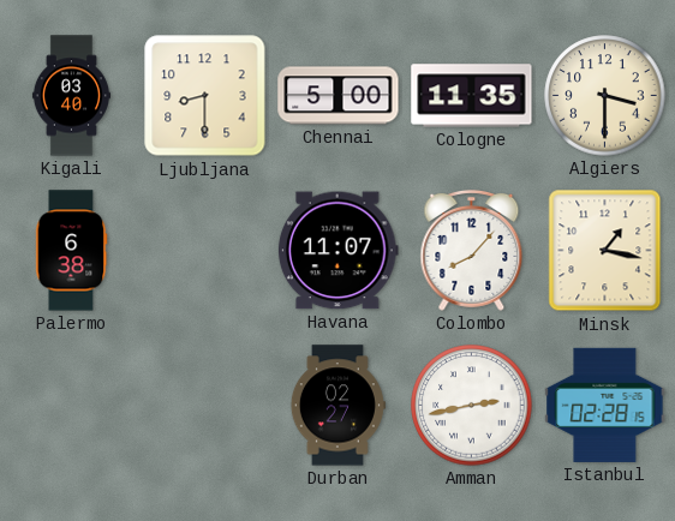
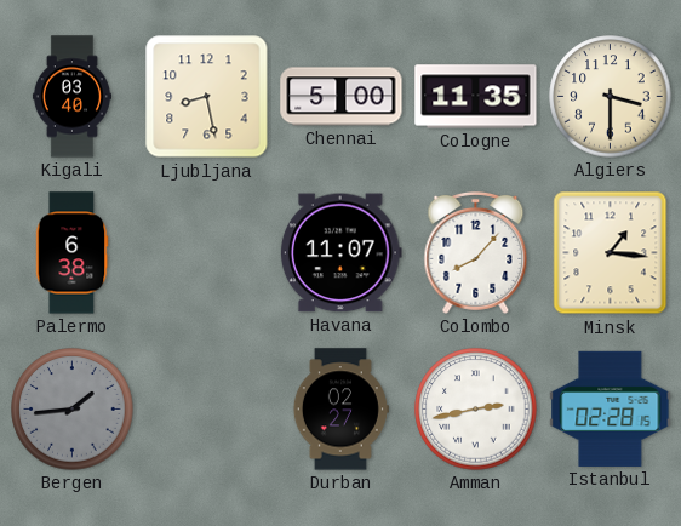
Ljubljana: 8:30 -> 8:28
Minsk: 1:17 -> 1:16
Bergen: none -> 1:44
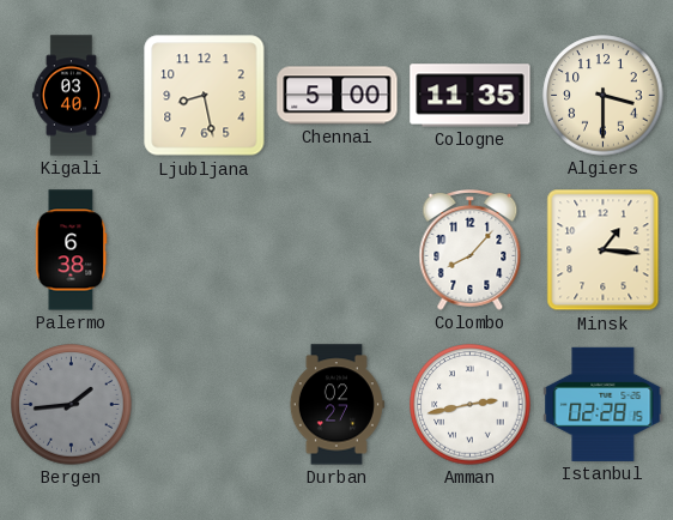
Havana: 11:07 -> none
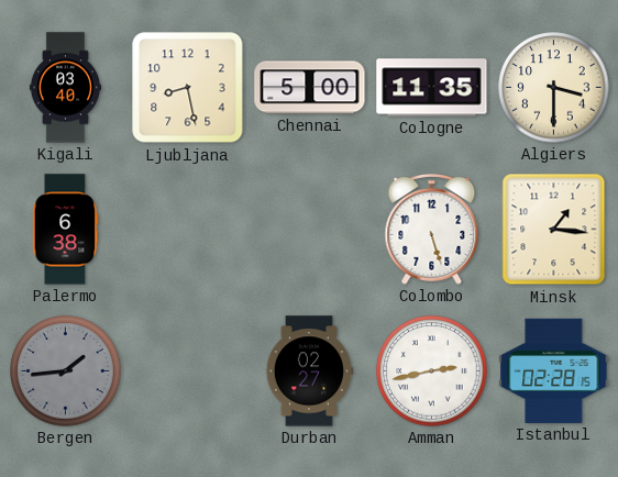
Colombo: 8:07 -> 5:27
